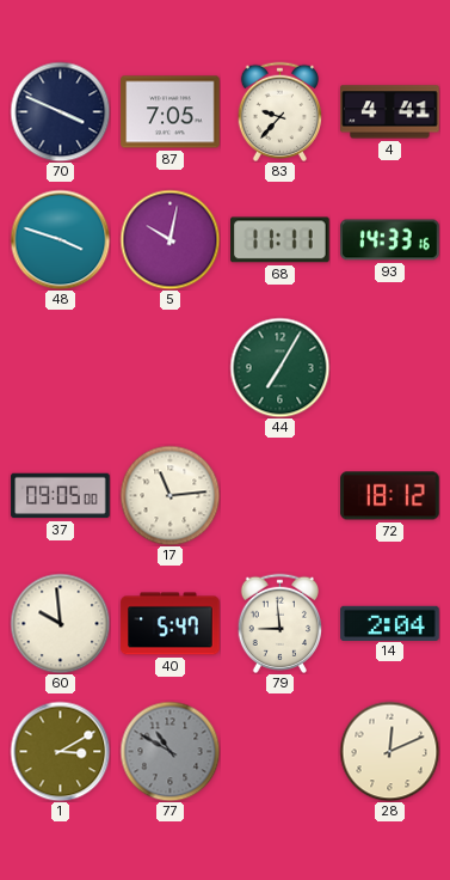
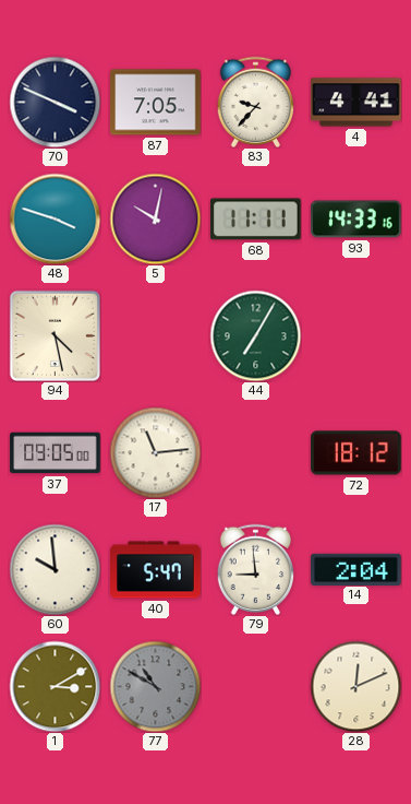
94: none -> 4:28
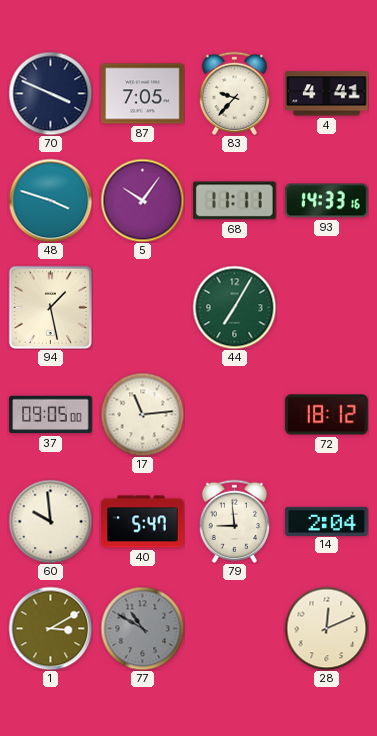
5: 10:02 -> 10:06
94: 4:28 -> 1:28
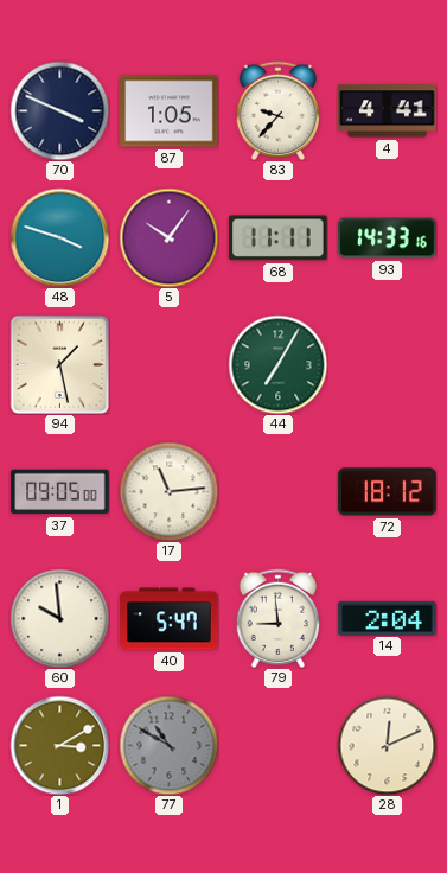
87: 7:05 -> 1:05
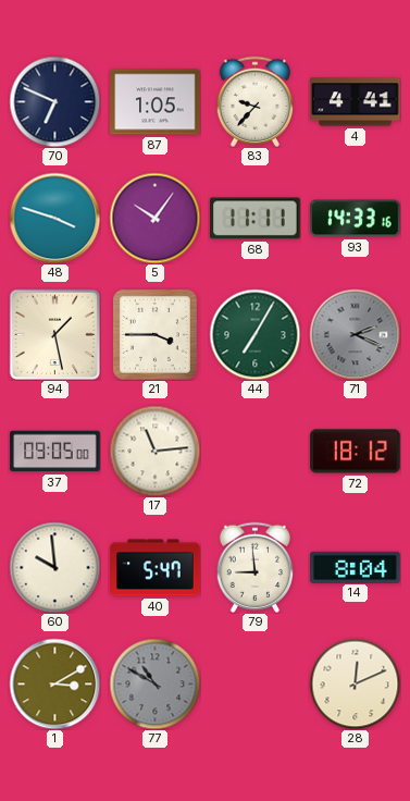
70: 3:49 -> 6:49
21: none -> 3:45
71: none -> 2:19
14: 2:04 -> 8:04
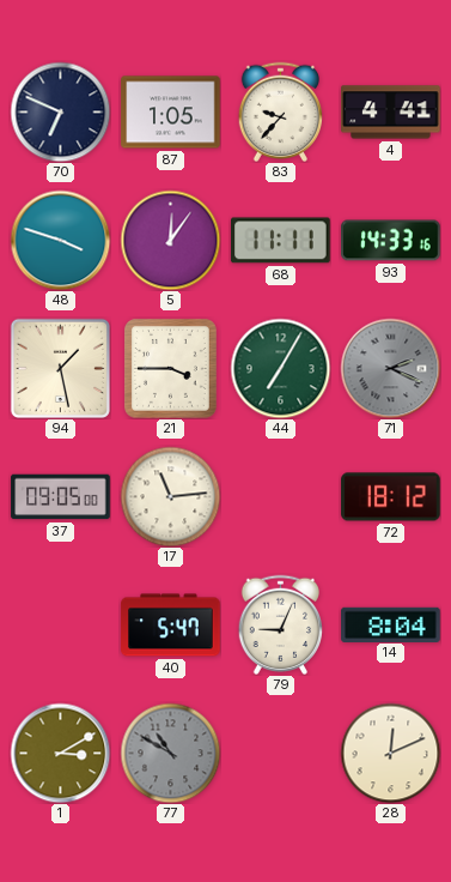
5: 10:06 -> 12:06
60: 9:59 -> none
79: 8:59 -> 9:04
